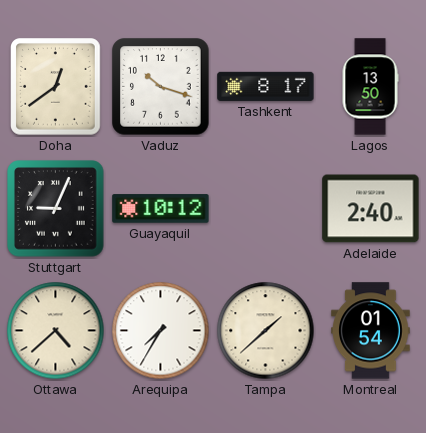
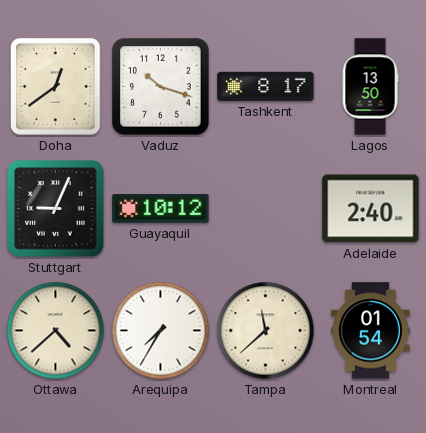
Tampa: 1:38 -> 11:38
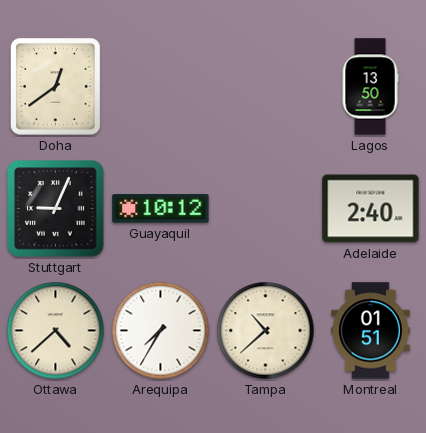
Vaduz: 10:18 -> none
Tashkent: 8:17 -> none
Tampa: 11:38 -> 10:38
Montreal: 01:54 -> 01:51
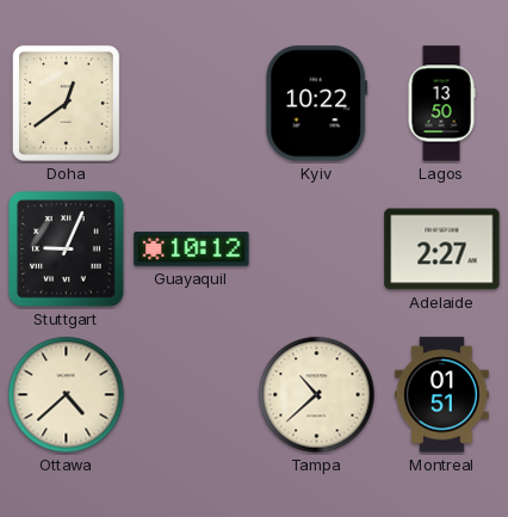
Kyiv: none -> 10:22
Adelaide: 2:40 -> 2:27
Arequipa: 7:35 -> none
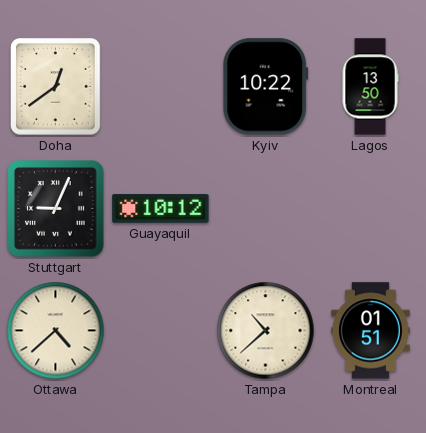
Adelaide: 2:27 -> none
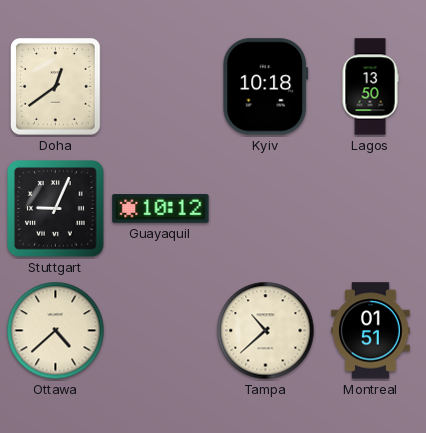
Kyiv: 10:22 -> 10:18
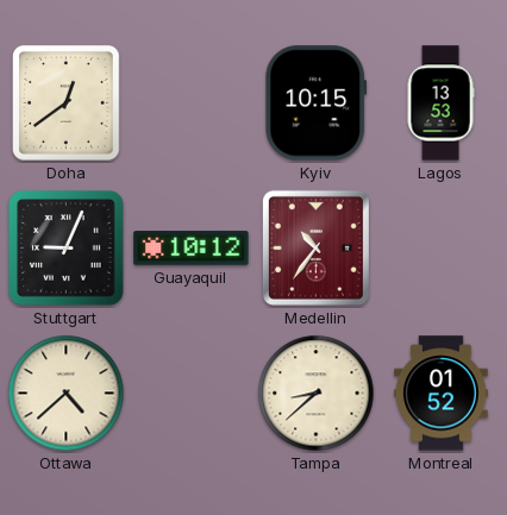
Kyiv: 10:18 -> 10:15
Lagos: 13:50 -> 13:53
Medellin: none -> 10:36
Tampa: 10:38 -> 8:38
Montreal: 01:51 -> 01:52
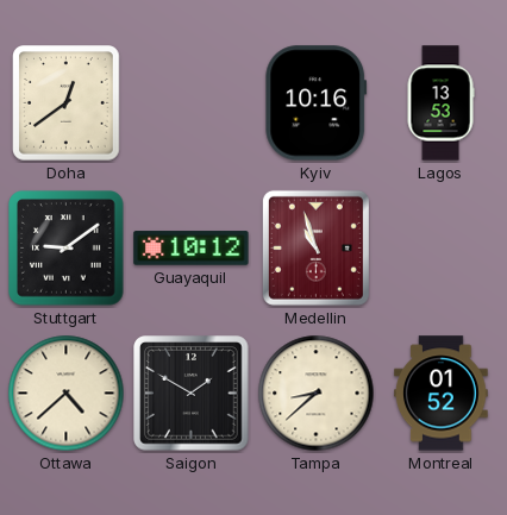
Kyiv: 10:15 -> 10:16
Stuttgart: 9:04 -> 9:09
Medellin: 10:36 -> 10:57
Saigon: none -> 1:50
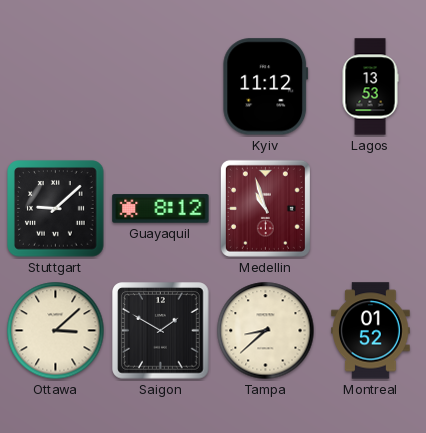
Doha: 12:39 -> none
Kyiv: 10:16 -> 11:12
Stuttgart: 9:09 -> 9:08
Guayaquil: 10:12 -> 8:12
Ottawa: 4:38 -> 3:08
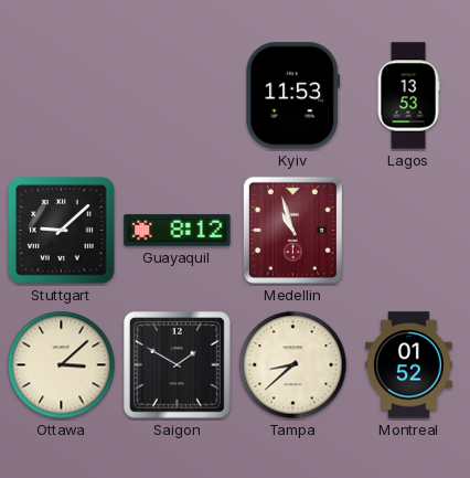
Kyiv: 11:12 -> 11:53
